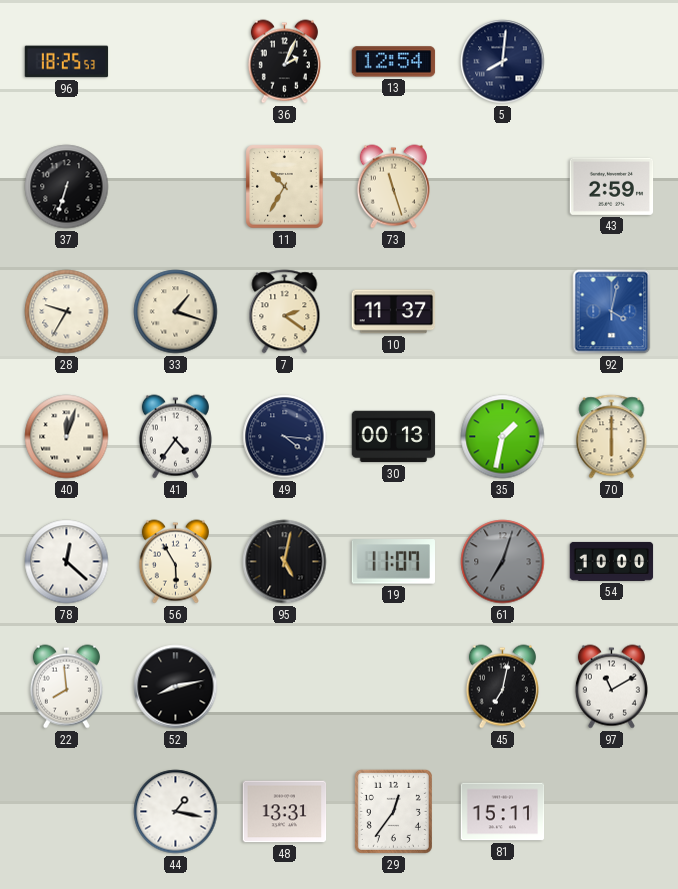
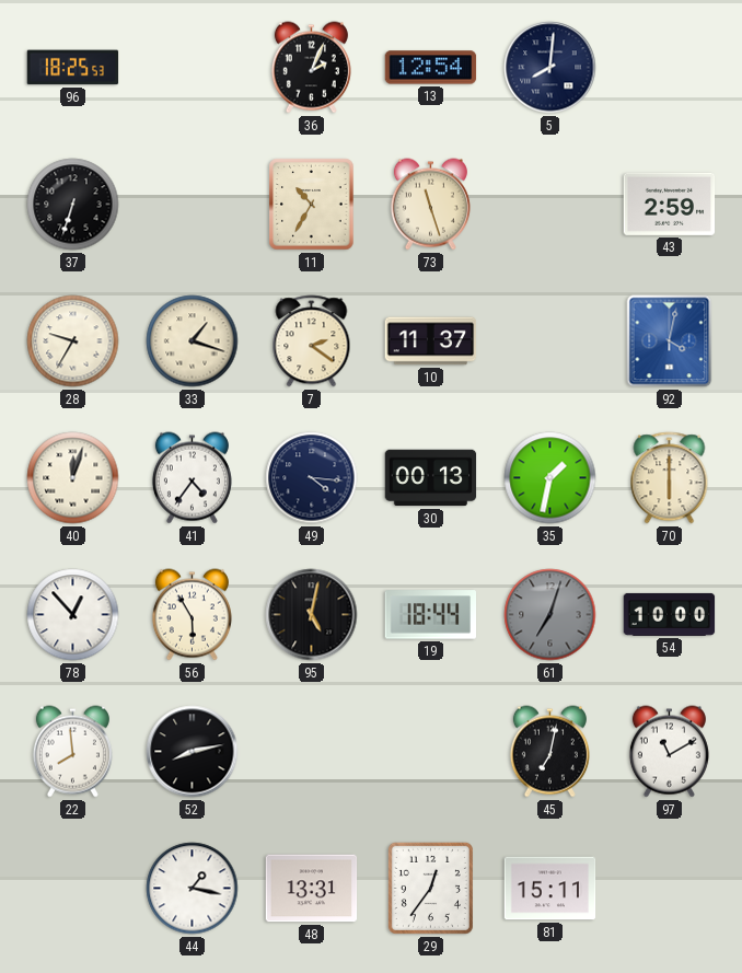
78: 12:22 -> 12:53
19: 11:07 -> 18:44
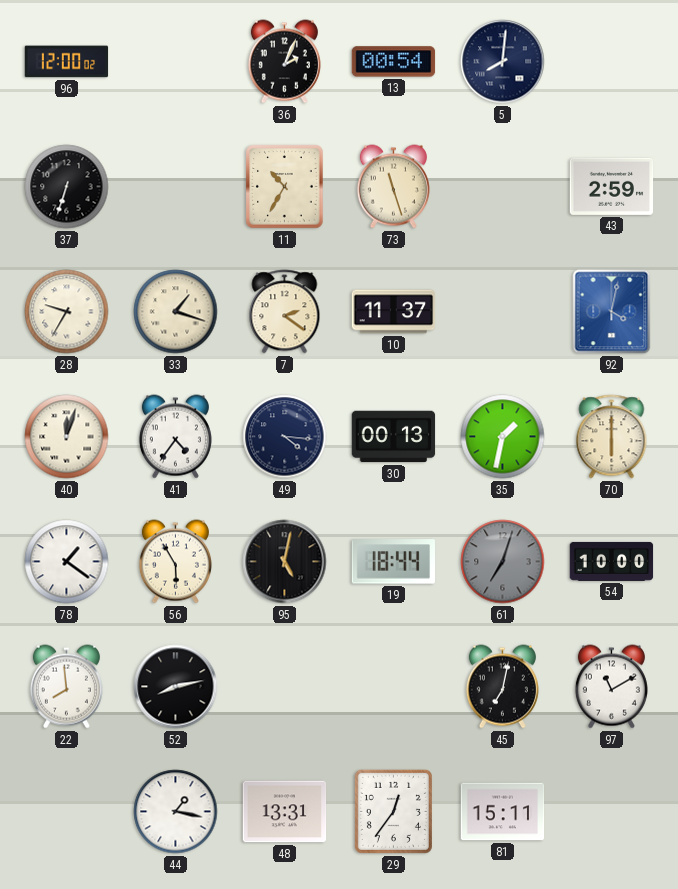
96: 18:25 -> 12:00
13: 12:54 -> 00:54
78: 12:53 -> 1:21
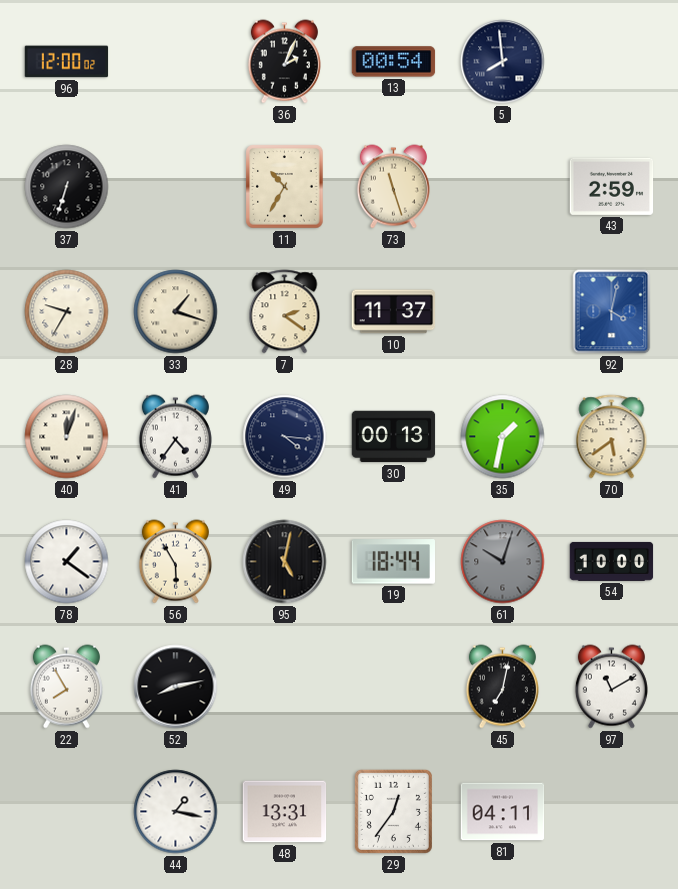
5: 8:01 -> 7:59
70: 6:00 -> 5:39
61: 7:03 -> 10:03
22: 7:59 -> 7:55
81: 15:11 -> 04:11
